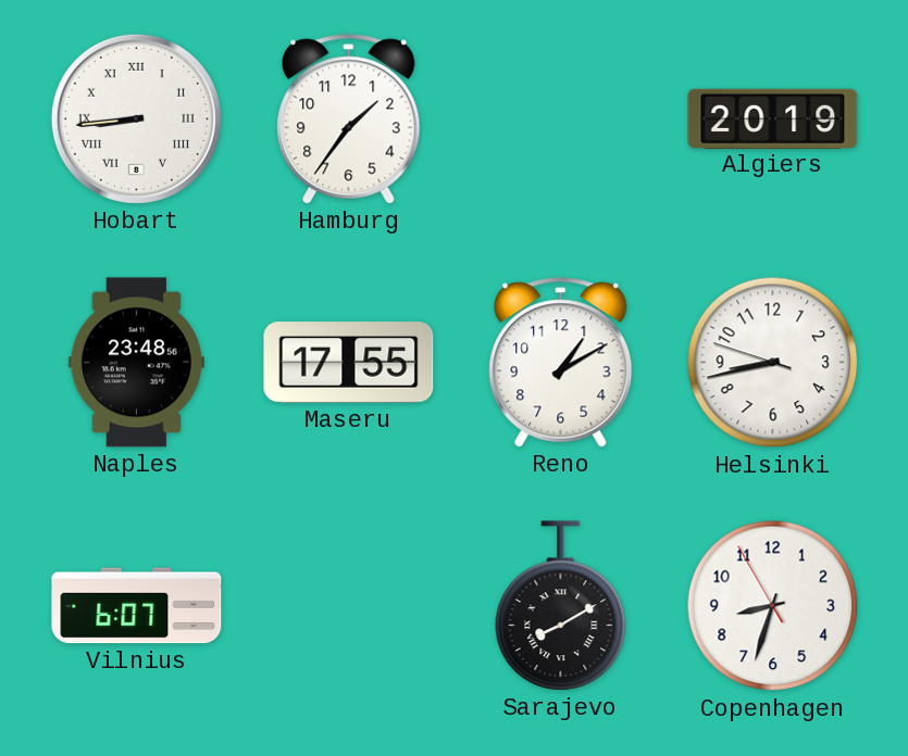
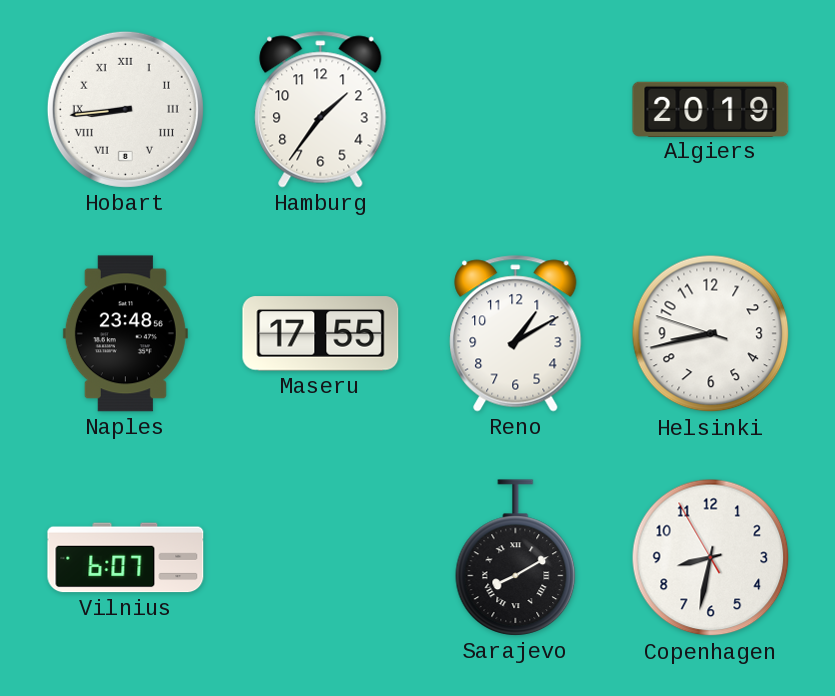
Copenhagen: 8:32 -> 8:31
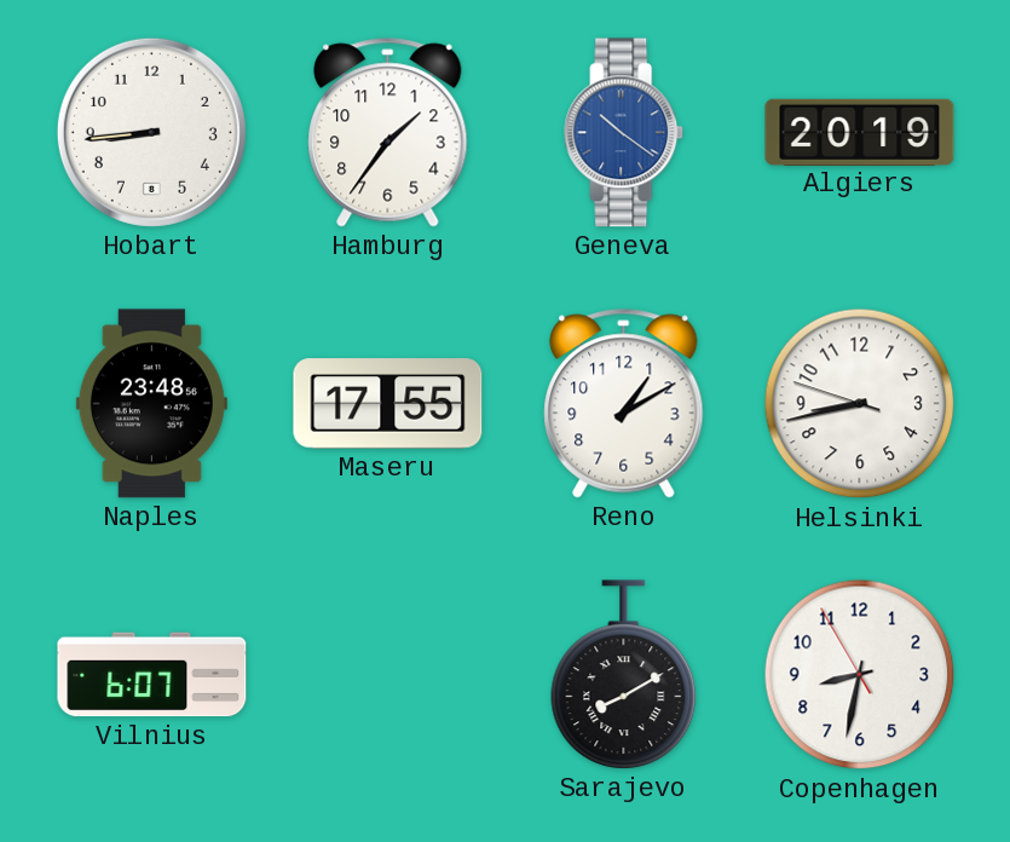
Hobart numerals: Roman -> Arabic
Geneva: none -> 10:21
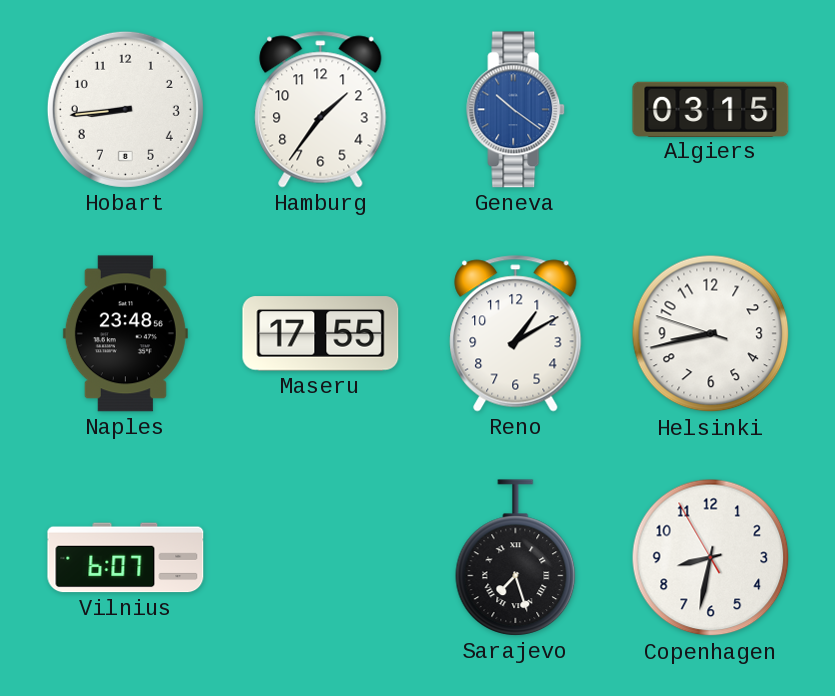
Algiers: 20:19 -> 03:15
Sarajevo: 8:10 -> 7:27
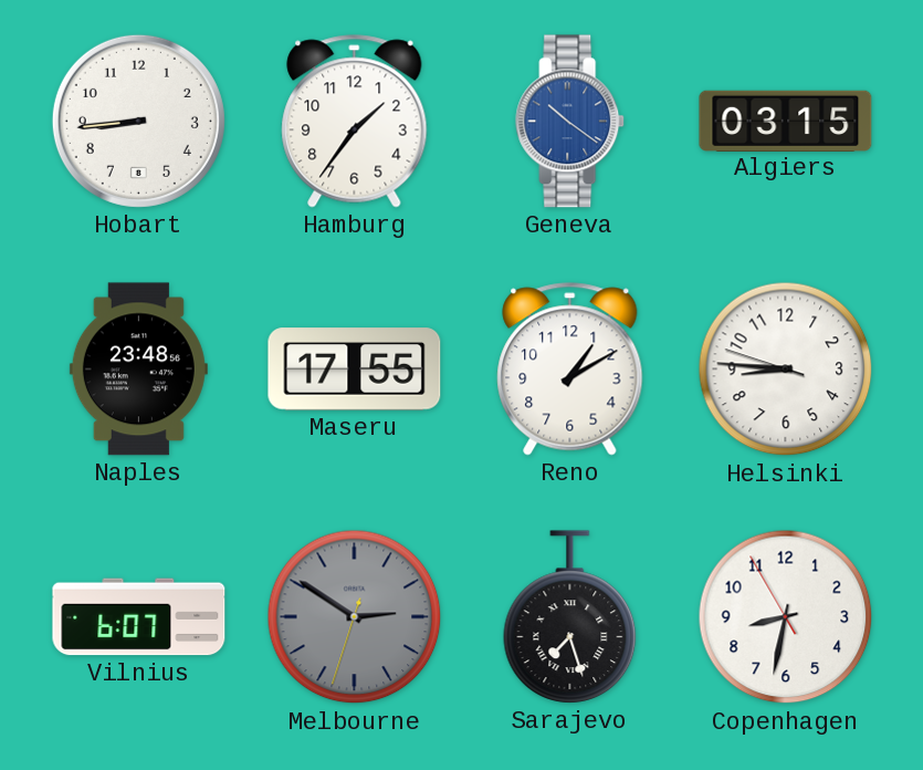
Helsinki: 8:42 -> 8:45
Melbourne: none -> 2:50
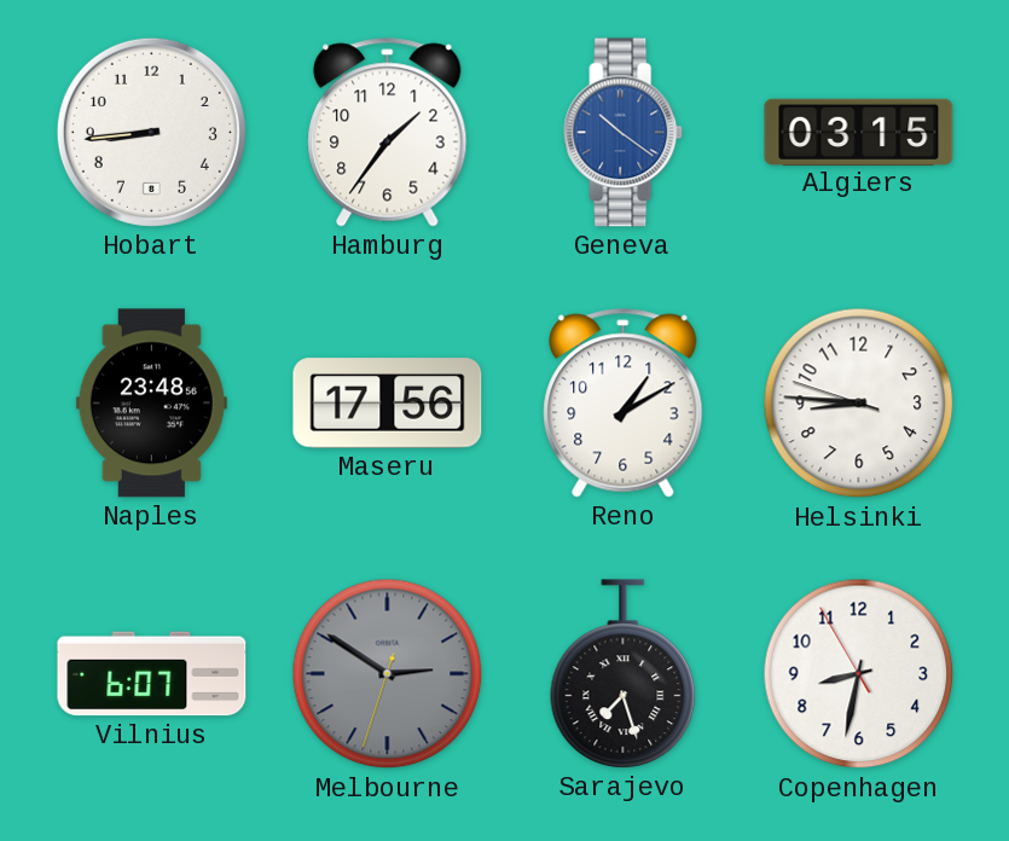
Maseru: 17:55 -> 17:56
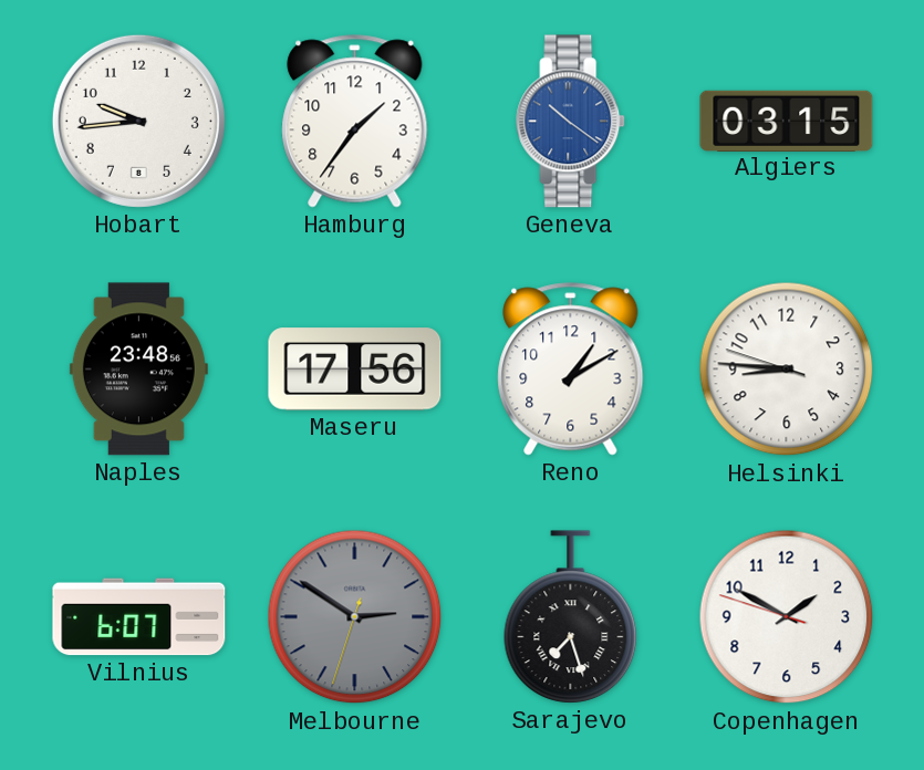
Hobart: 8:44 -> 9:44
Copenhagen: 8:31 -> 1:49
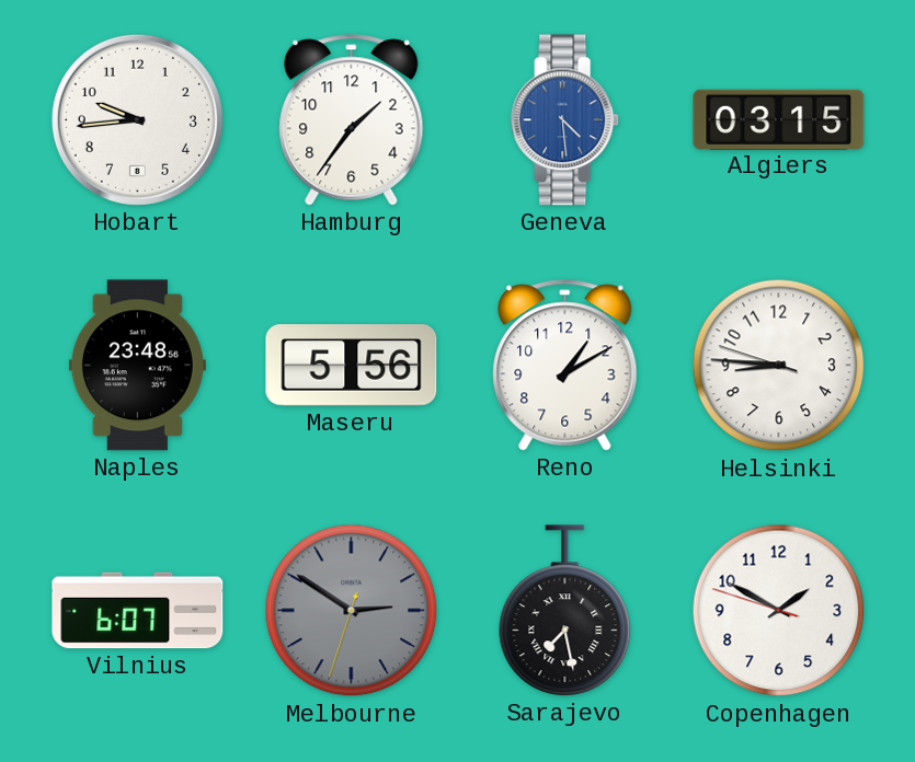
Geneva: 10:21 -> 4:29
Maseru: 17:56 -> 5:56
Sarajevo: 7:27 -> 7:28
